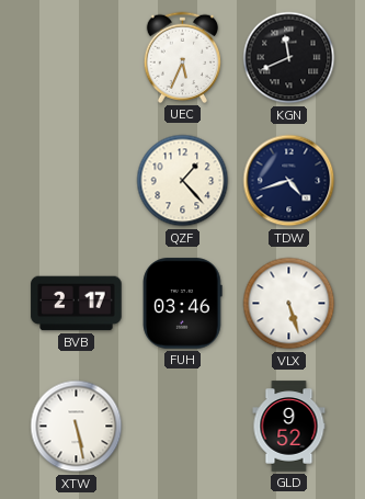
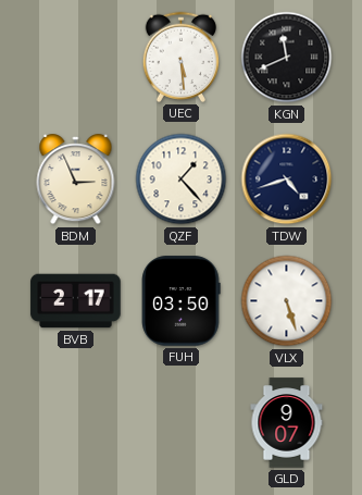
UEC: 5:34 -> 5:29
BDM: none -> 2:56
FUH: 03:46 -> 03:50
XTW: 5:28 -> none
GLD: 9:52 -> 9:07
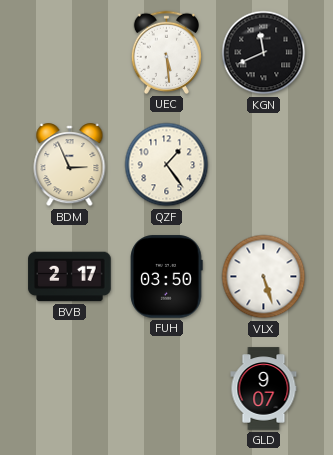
QZF: 1:23 -> 1:24
TDW: 4:42 -> none
